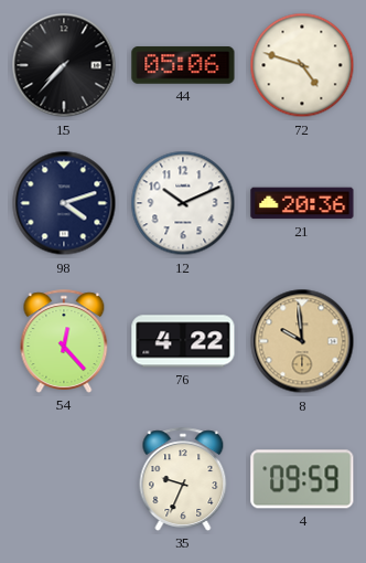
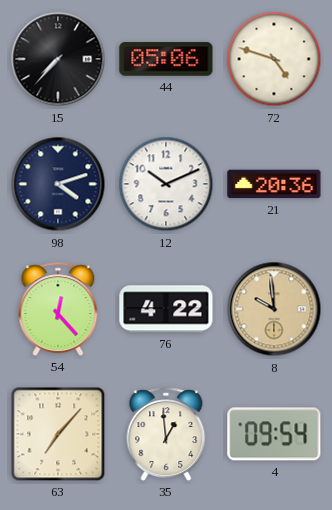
63: none -> 7:07
35: 9:34 -> 12:59
4: 09:59 -> 09:54
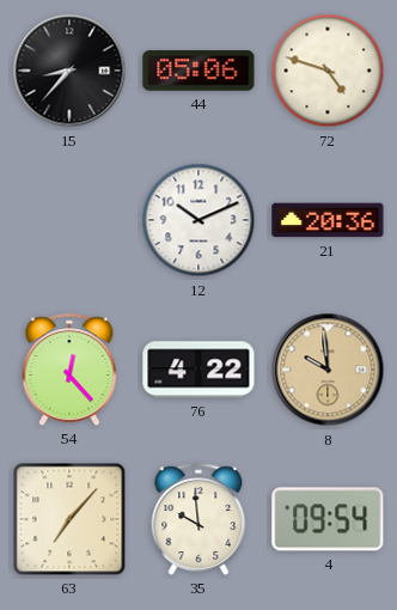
15: 7:37 -> 8:37
98: 4:12 -> none
35: 12:59 -> 9:59
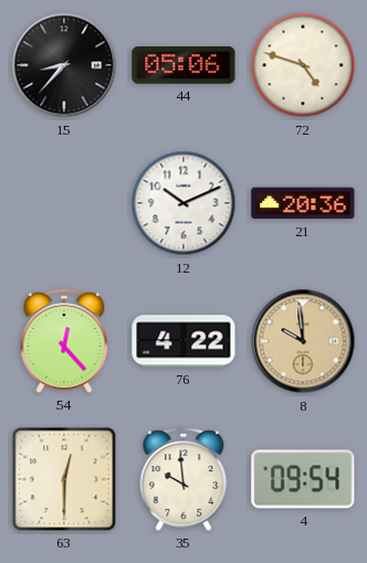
63: 7:07 -> 12:30
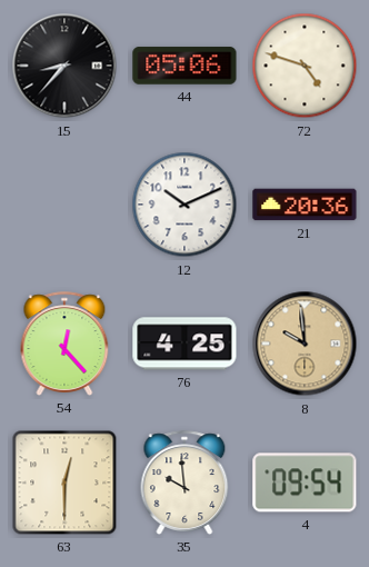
76: 4:22 -> 4:25
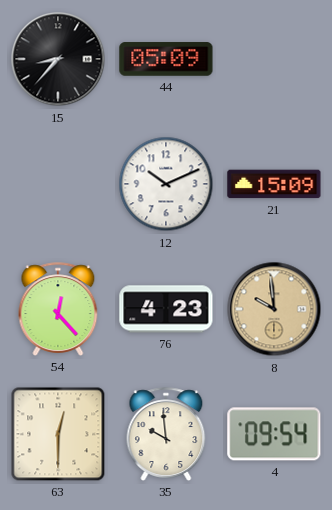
44: 05:06 -> 05:09
72: 4:48 -> none
21: 20:36 -> 15:09
76: 4:25 -> 4:23
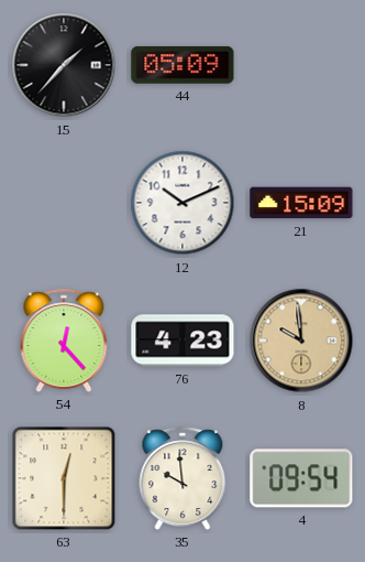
15: 8:37 -> 1:37
